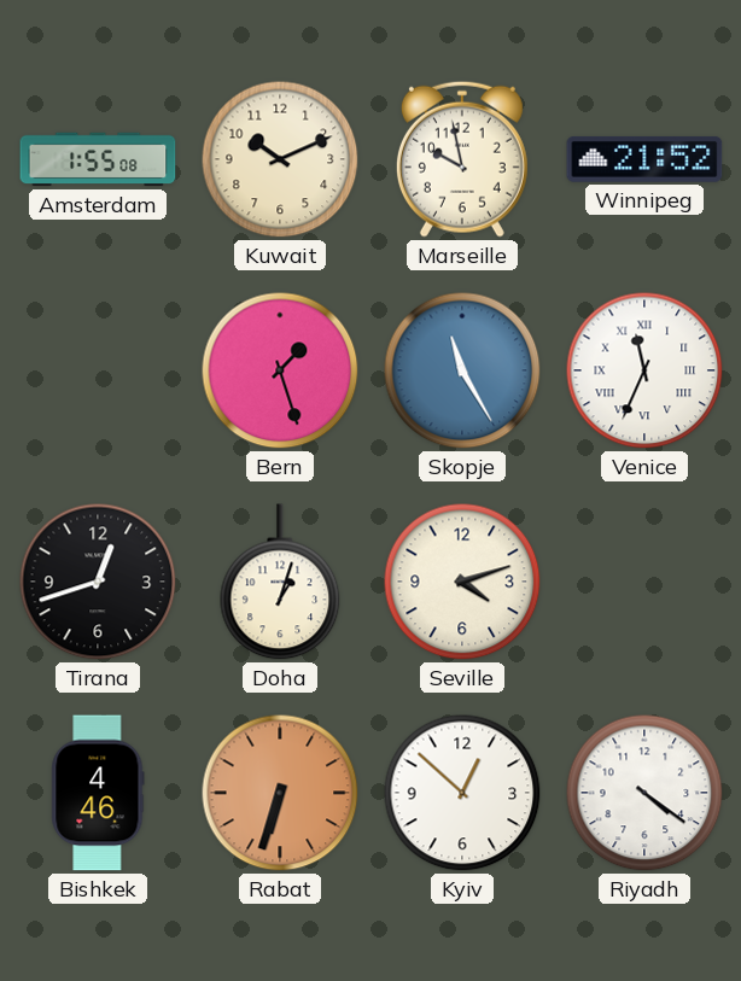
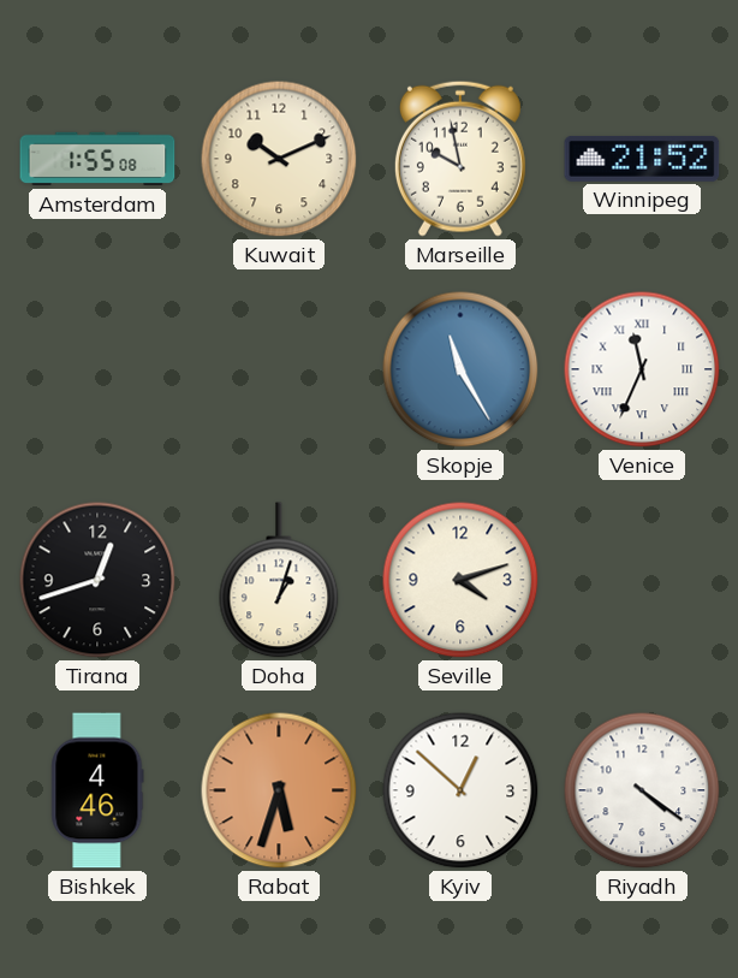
Bern: 1:27 -> none
Rabat: 6:33 -> 5:33
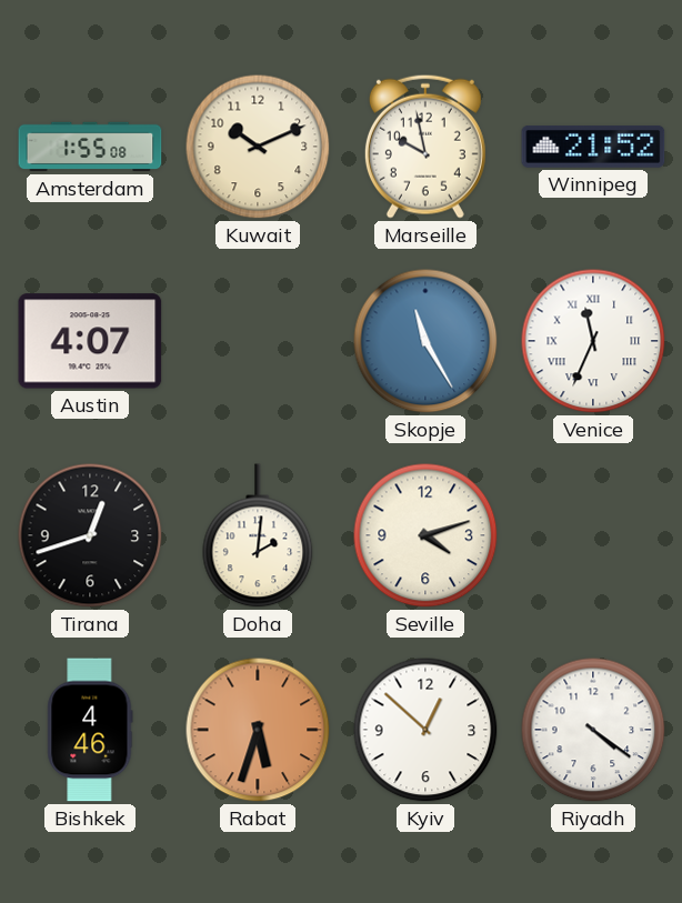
Austin: none -> 4:07
Doha: 1:03 -> 2:01
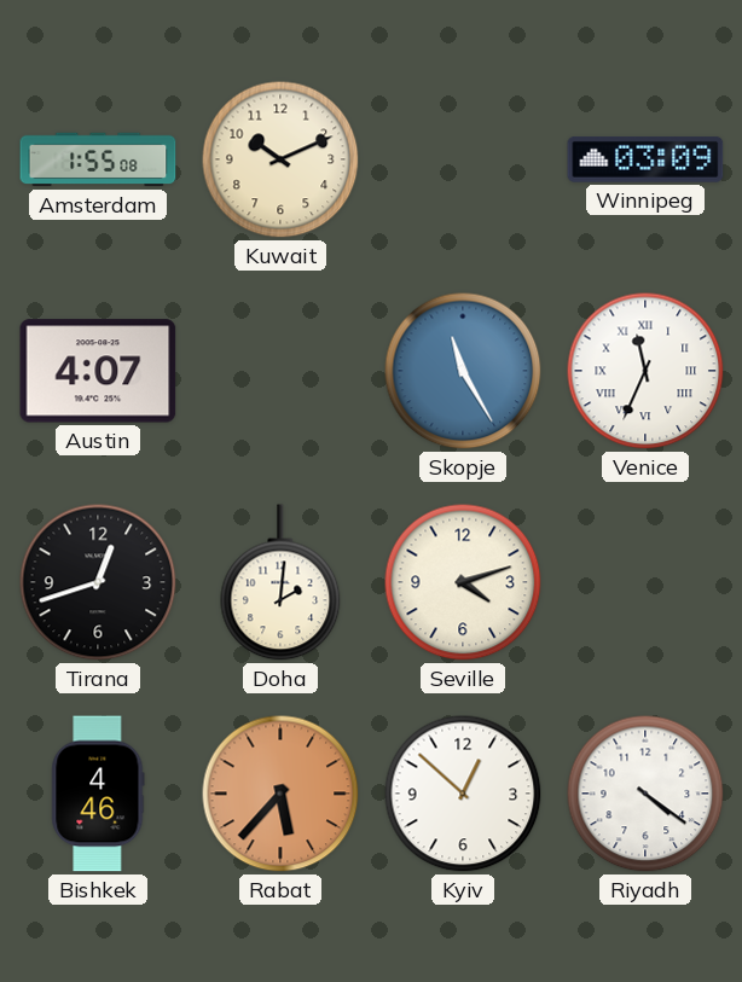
Marseille: 9:58 -> none
Winnipeg: 21:52 -> 03:09
Rabat: 5:33 -> 5:37
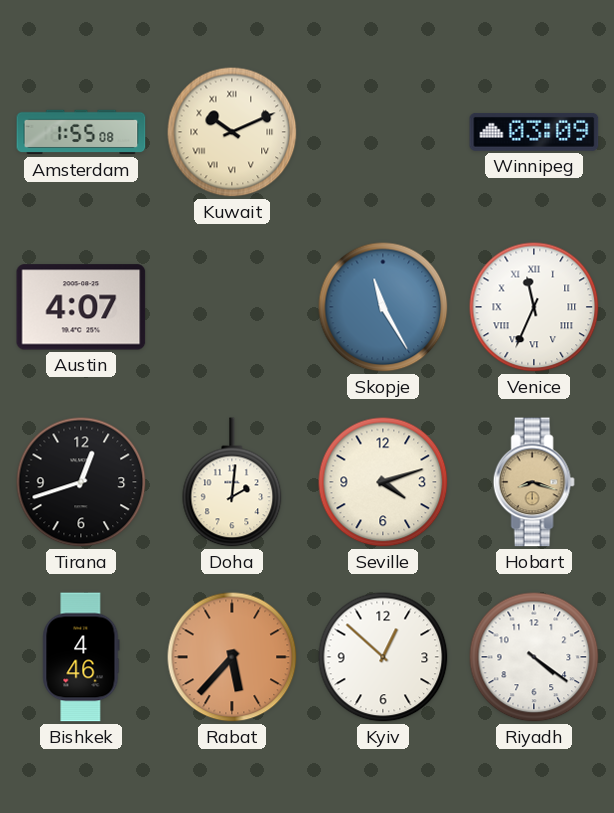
Kuwait numerals: Arabic -> Roman
Hobart: none -> 8:18
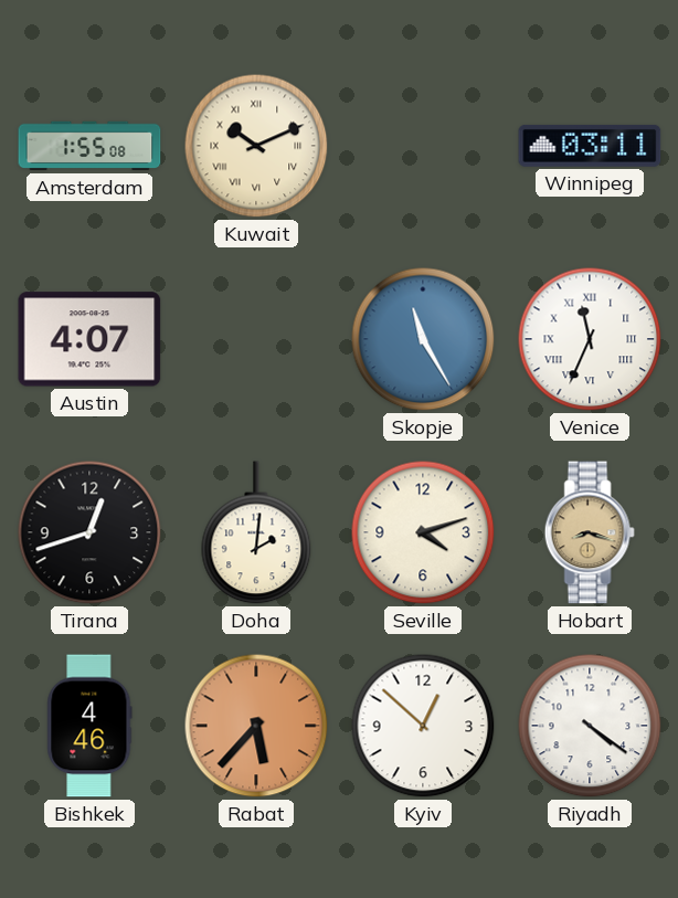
Winnipeg: 03:09 -> 03:11
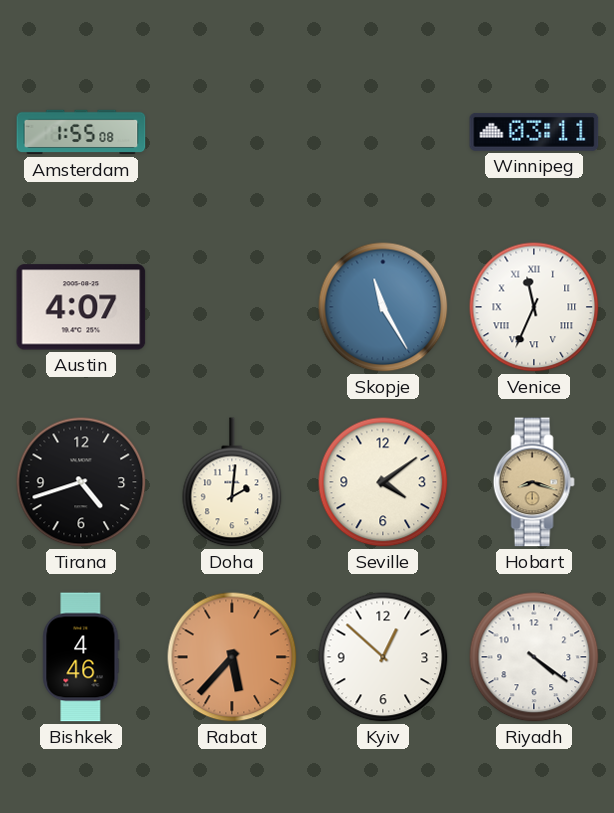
Kuwait: 10:11 -> none
Tirana: 12:42 -> 4:42
Seville: 4:12 -> 4:09
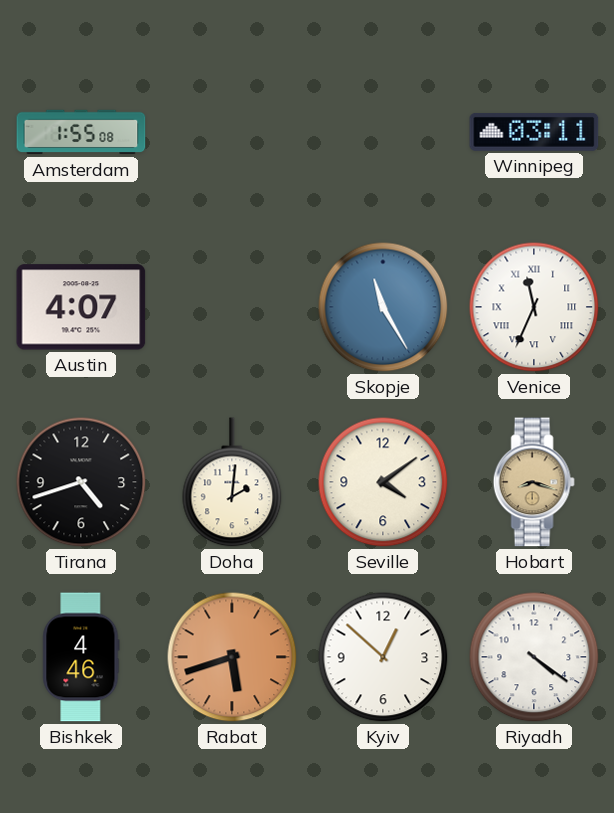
Rabat: 5:37 -> 5:42
